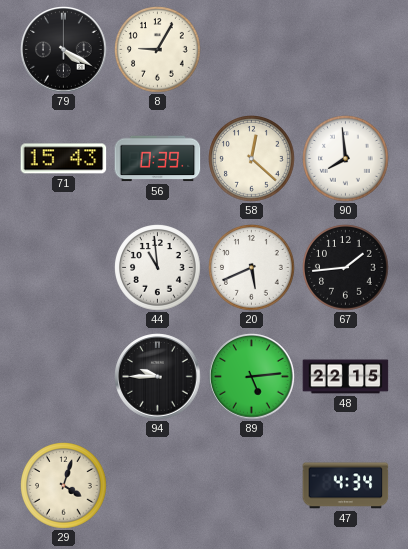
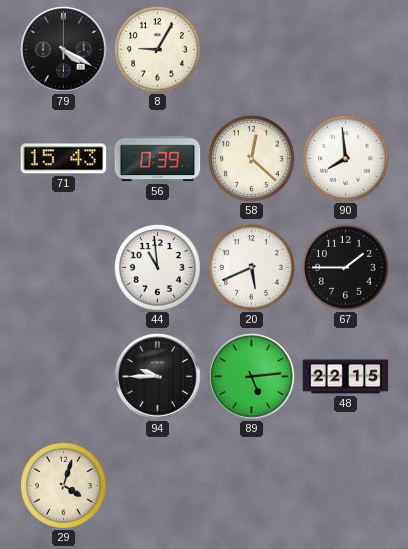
67: 1:44 -> 1:45
47: 4:34 -> none
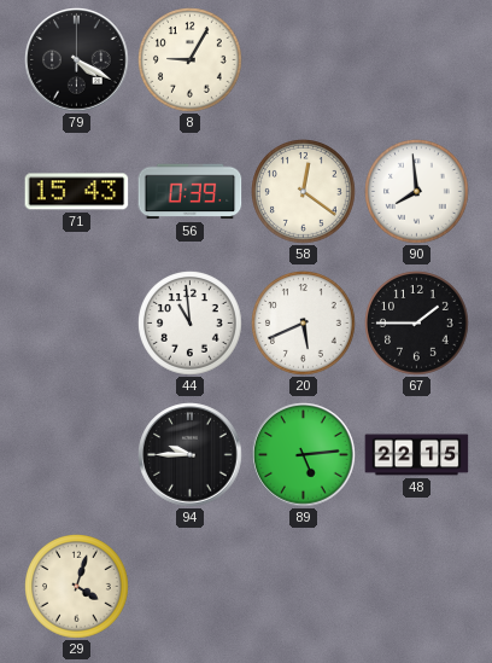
58: 12:22 -> 12:21
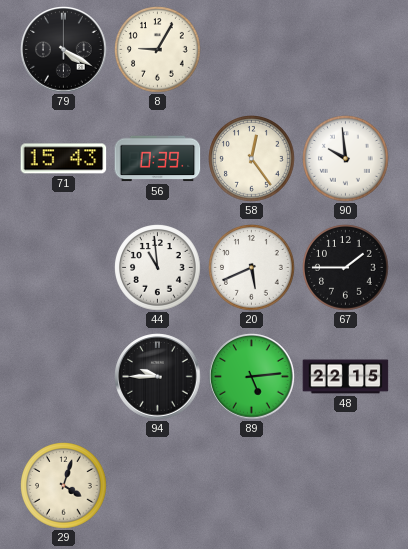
58: 12:21 -> 12:24
90: 7:59 -> 9:59
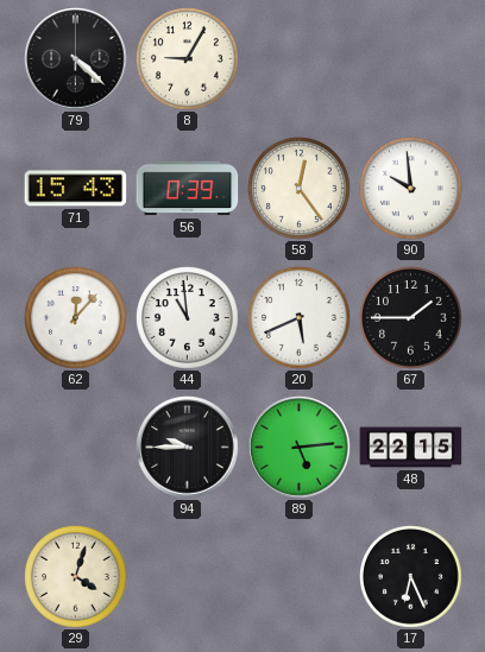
79: 4:20 -> 4:22
62: none -> 12:07
17: none -> 6:26
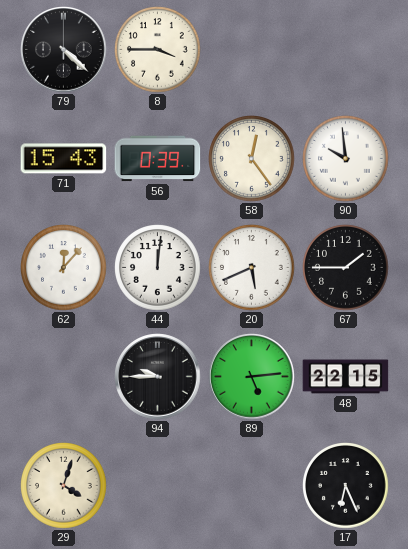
8: 9:05 -> 3:45
44: 10:59 -> 12:01
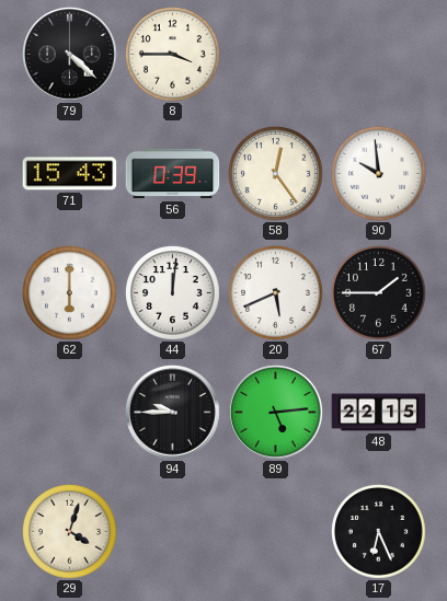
62: 12:07 -> 6:00
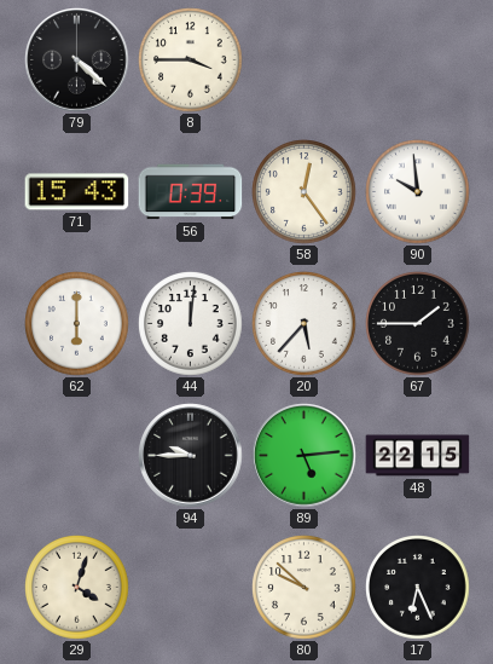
20: 5:41 -> 5:37
80: none -> 9:52
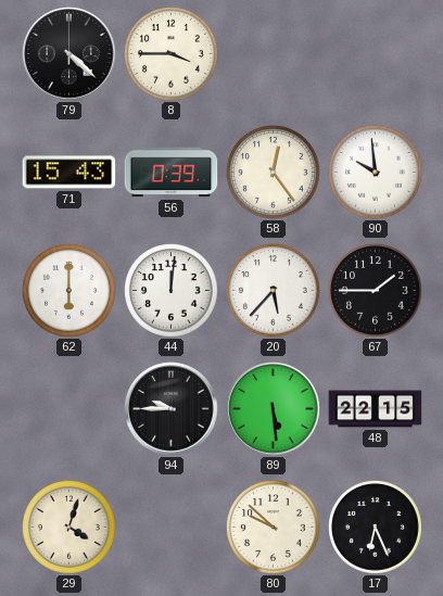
89: 5:14 -> 5:29
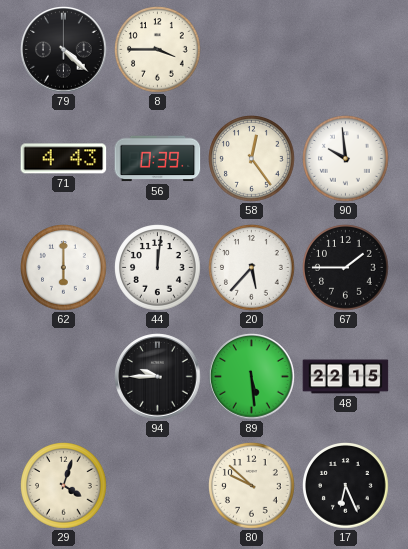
71: 15:43 -> 4:43
